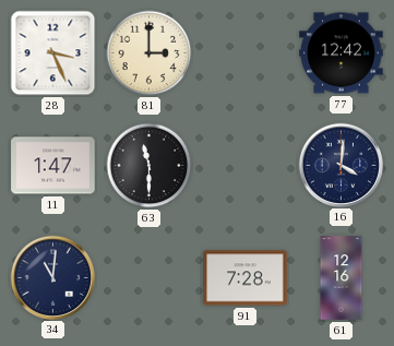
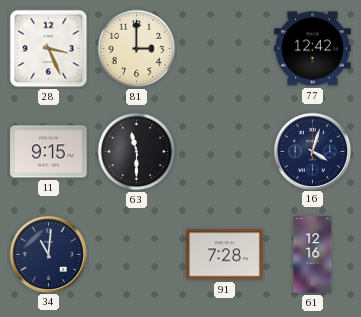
11: 1:47 -> 9:15
16: 4:01 -> 4:03
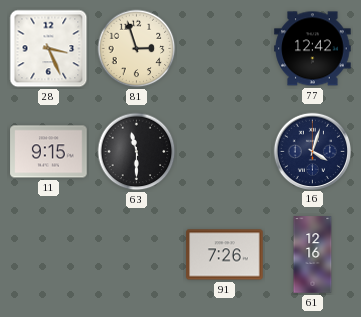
81: 3:00 -> 2:57
34: 11:01 -> none
91: 7:28 -> 7:26
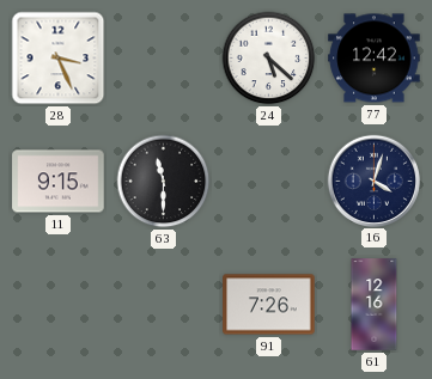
81: 2:57 -> none
24: none -> 5:22
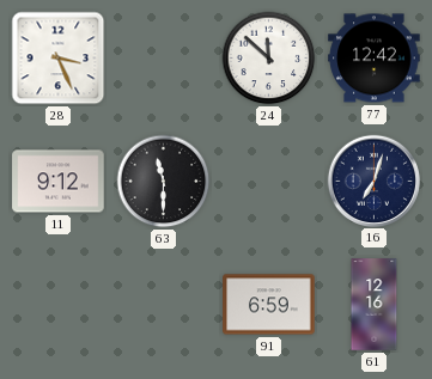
24: 5:22 -> 11:52
11: 9:15 -> 9:12
16: 4:03 -> 7:03
91: 7:26 -> 6:59
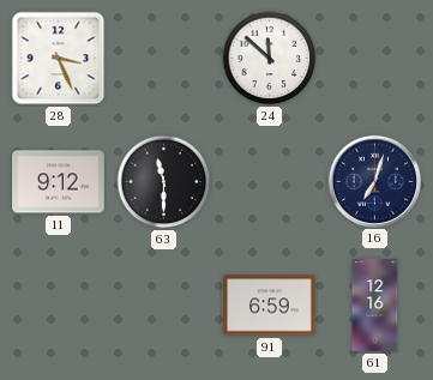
77: 12:42 -> none
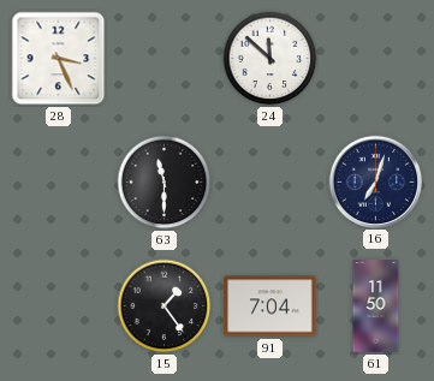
11: 9:12 -> none
15: none -> 1:24
91: 6:59 -> 7:04
61: 12:16 -> 11:50
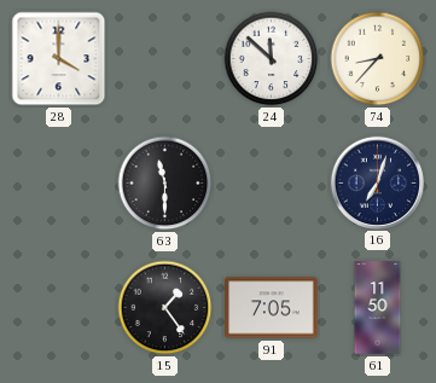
28: 3:26 -> 4:00
74: none -> 8:37
91: 7:04 -> 7:05
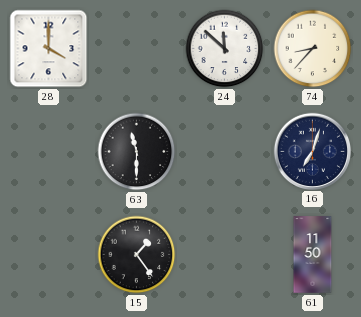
91: 7:05 -> none
